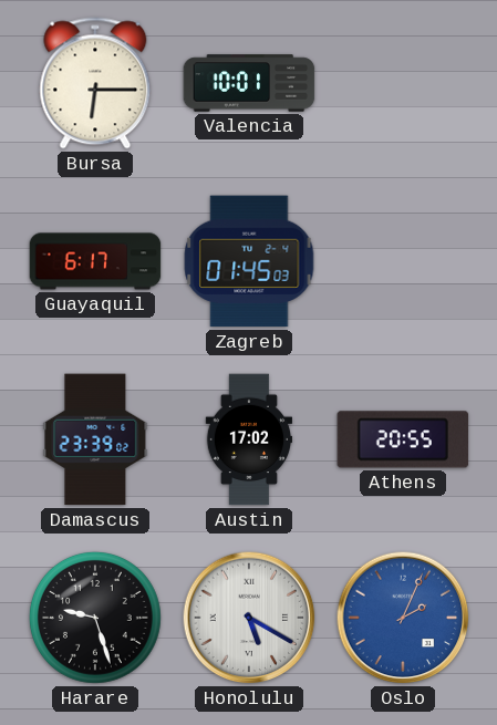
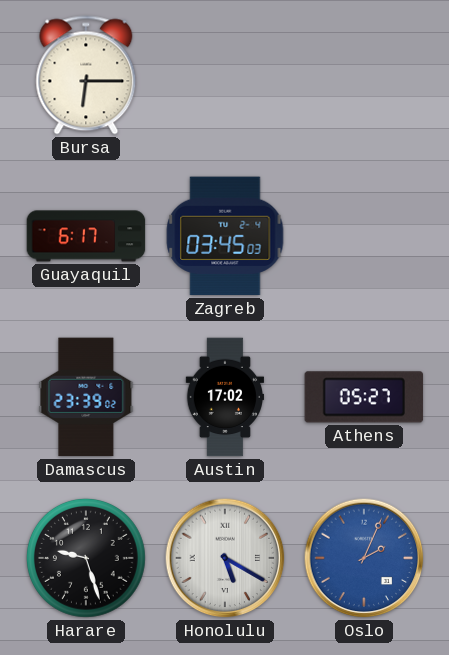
Valencia: 10:01 -> none
Zagreb: 01:45 -> 03:45
Athens: 20:55 -> 05:27
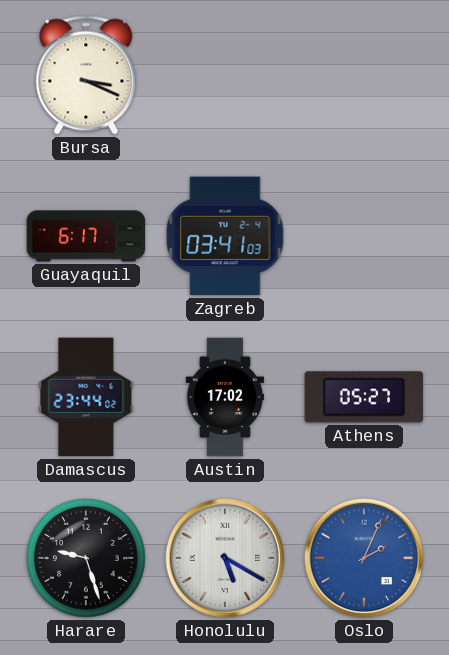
Bursa: 6:15 -> 3:19
Zagreb: 03:45 -> 03:41
Damascus: 23:39 -> 23:44
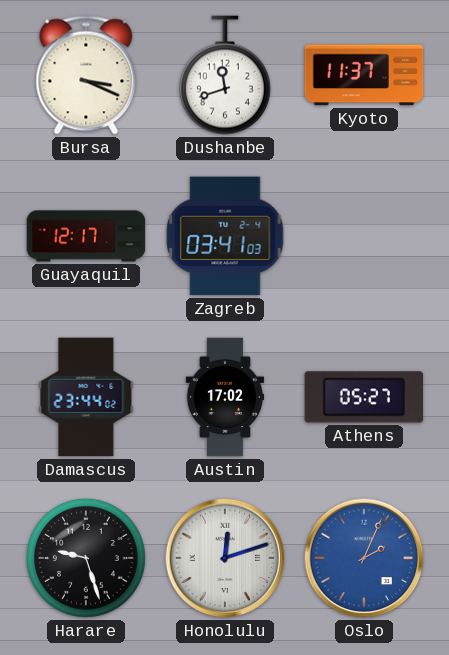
Dushanbe: none -> 11:42
Kyoto: none -> 11:37
Guayaquil: 6:17 -> 12:17
Honolulu: 5:20 -> 12:12
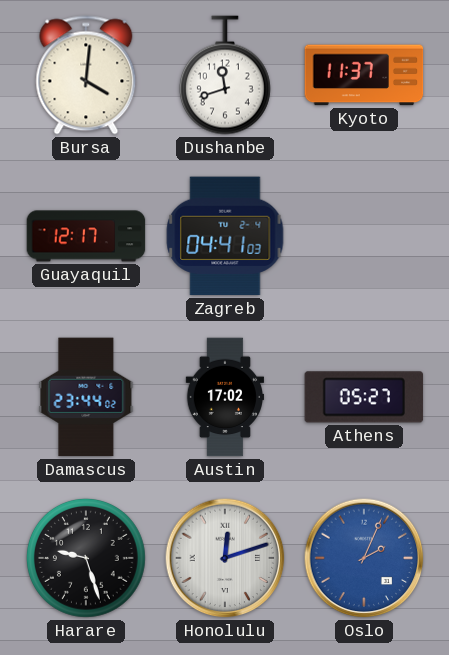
Bursa: 3:19 -> 4:01
Zagreb: 03:41 -> 04:41
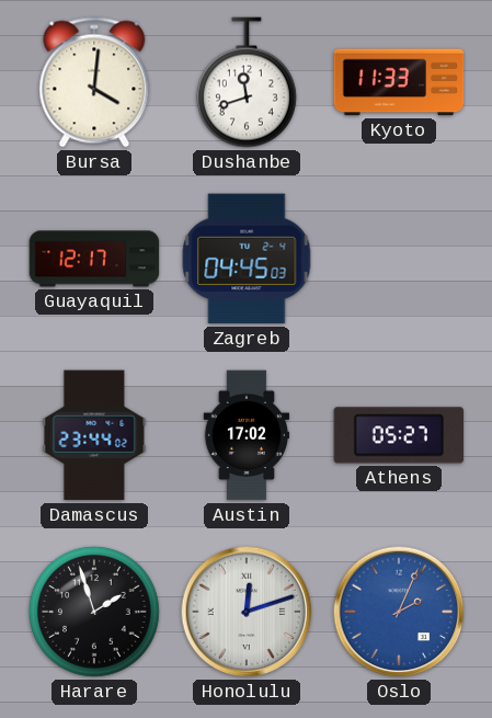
Kyoto: 11:37 -> 11:33
Zagreb: 04:41 -> 04:45
Harare: 9:27 -> 1:57
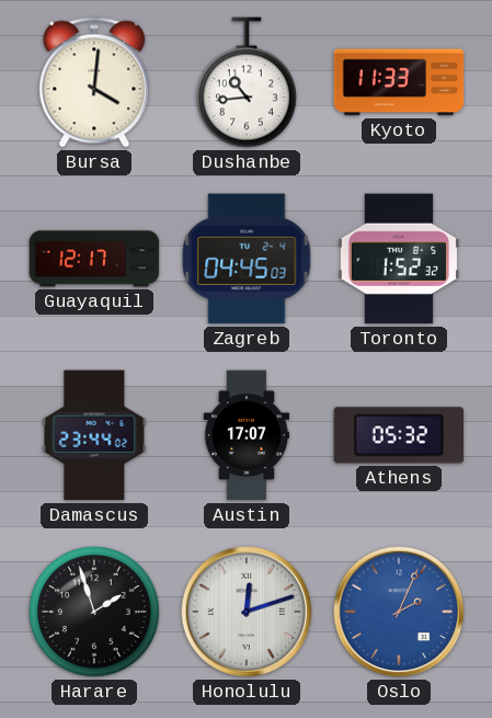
Dushanbe: 11:42 -> 10:44
Toronto: none -> 1:52
Austin: 17:02 -> 17:07
Athens: 05:27 -> 05:32
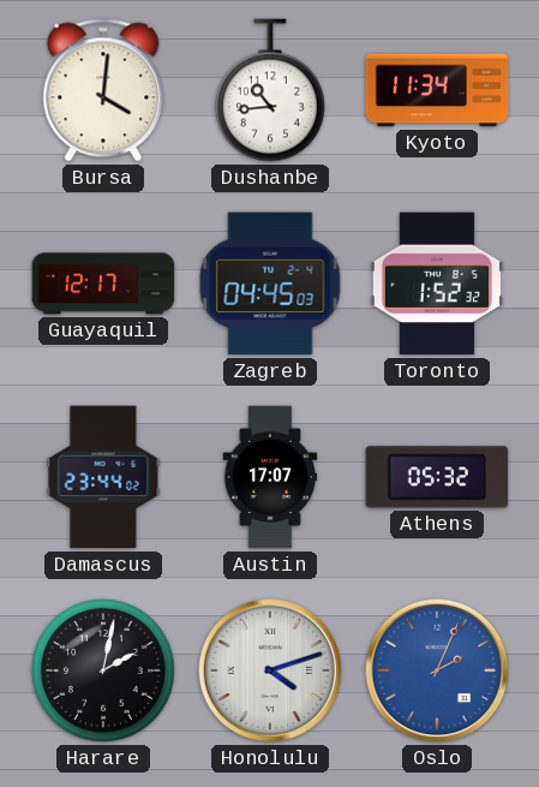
Kyoto: 11:33 -> 11:34
Harare: 1:57 -> 2:02
Honolulu: 12:12 -> 4:12
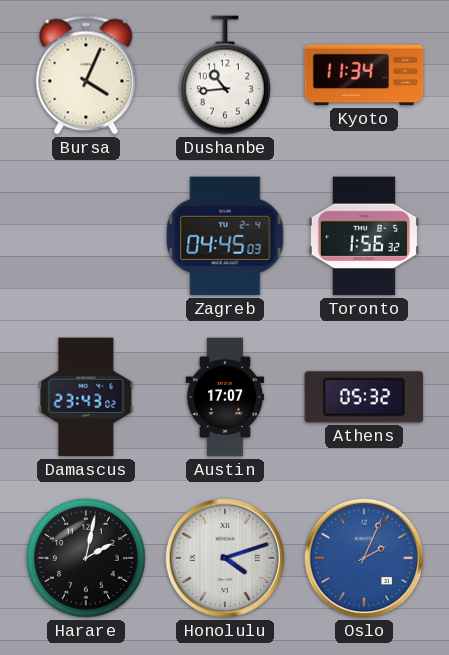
Bursa: 4:01 -> 4:04
Guayaquil: 12:17 -> none
Toronto: 1:52 -> 1:56
Damascus: 23:44 -> 23:43
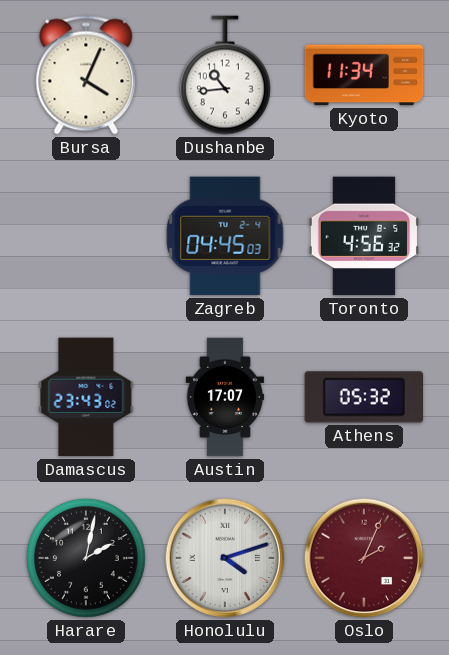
Toronto: 1:56 -> 4:56
Oslo dial: blue -> burgundy
